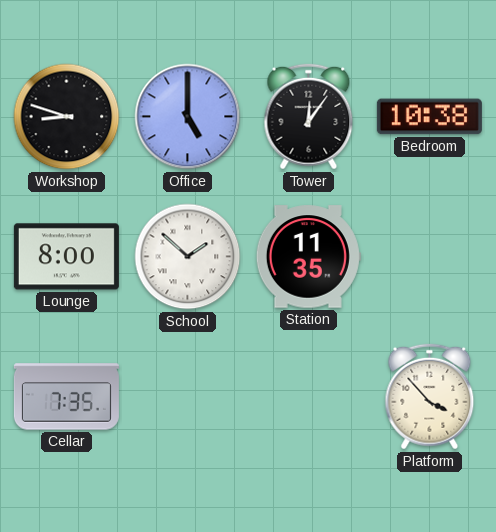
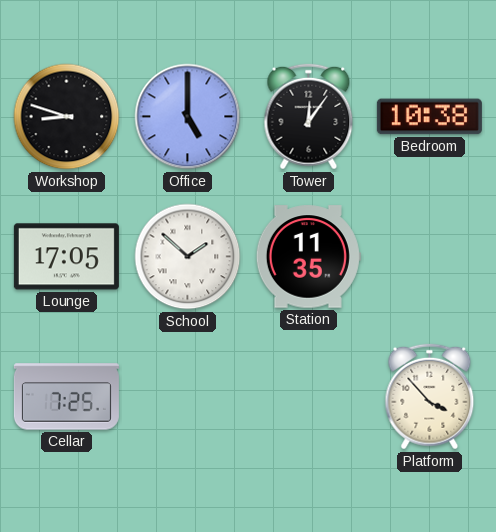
Lounge: 8:00 -> 17:05
Cellar: 7:35 -> 7:25
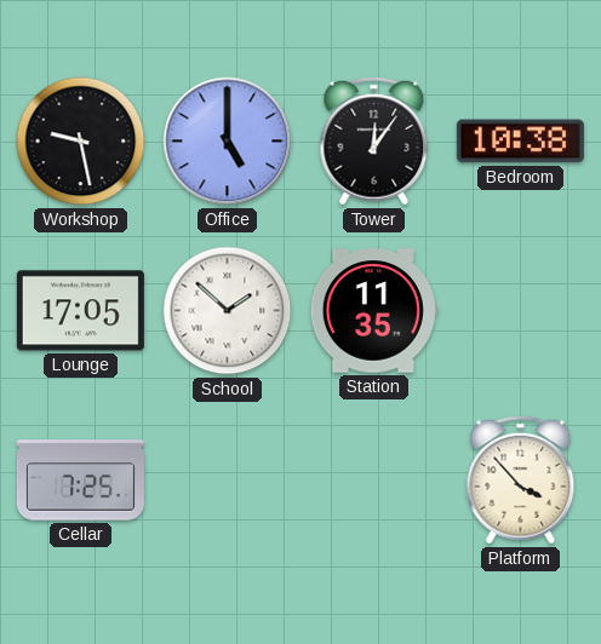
Workshop: 8:48 -> 9:28
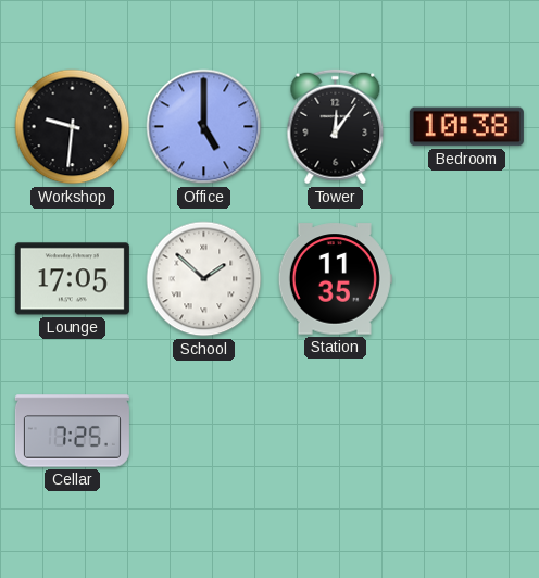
Workshop: 9:28 -> 9:31
Platform: 3:53 -> none
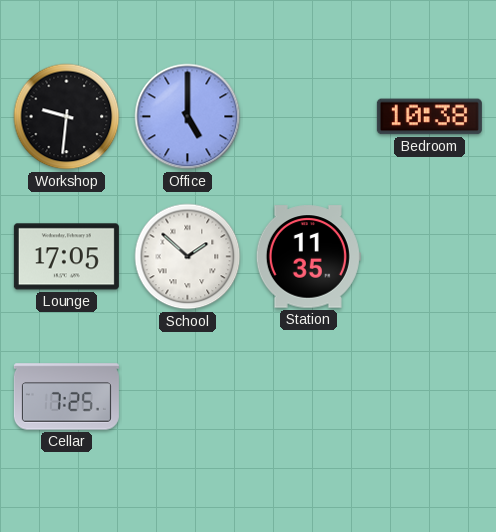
Tower: 12:06 -> none
